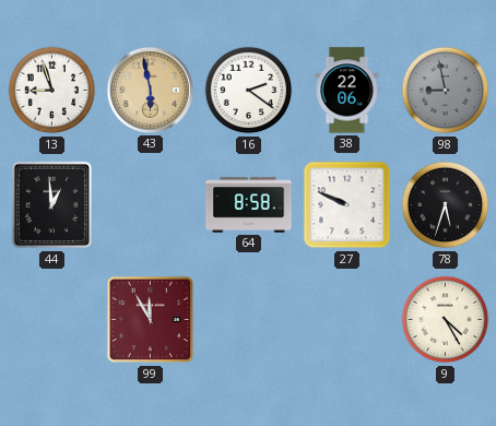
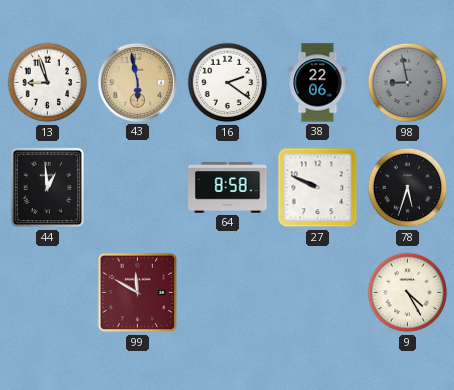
99: 11:55 -> 11:50
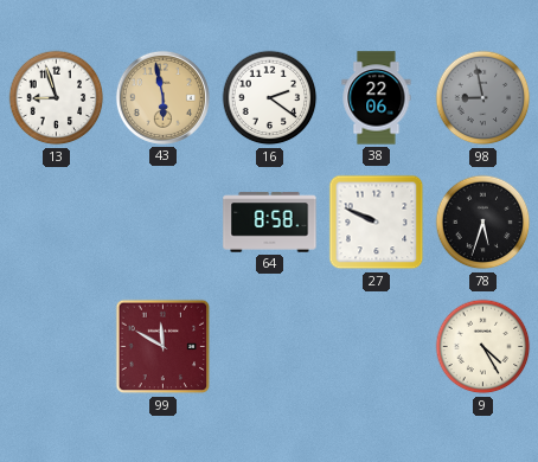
44: 12:59 -> none
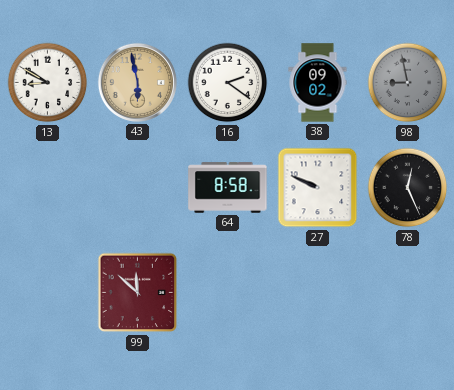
13: 8:57 -> 8:50
38: 22:06 -> 09:02
78: 5:33 -> 12:26
99: 11:50 -> 11:52
9: 4:25 -> none
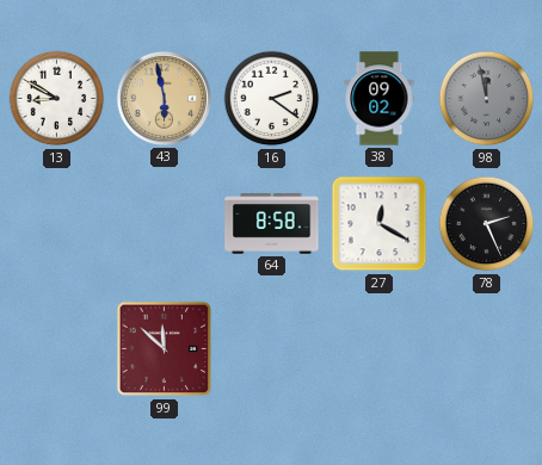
98: 8:58 -> 11:58
27: 9:49 -> 12:20
78: 12:26 -> 2:26
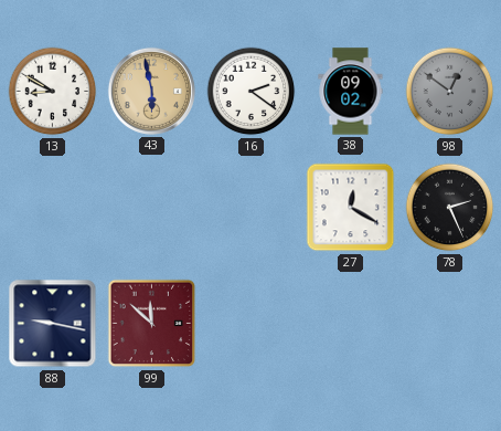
98: 11:58 -> 12:51
64: 8:58 -> none
88: none -> 9:17
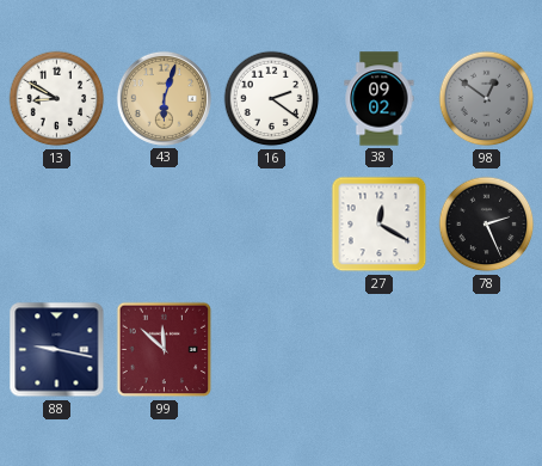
43: 5:58 -> 6:03
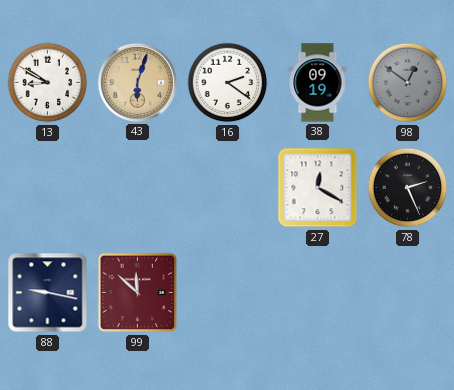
38: 09:02 -> 09:19
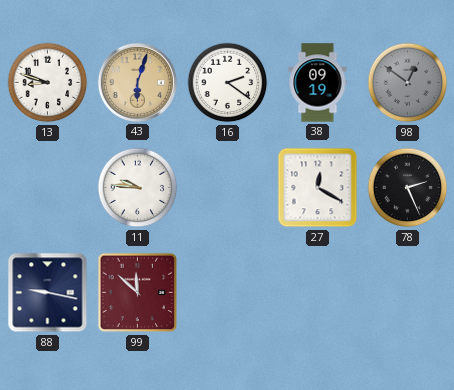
13: 8:50 -> 8:48
11: none -> 9:46
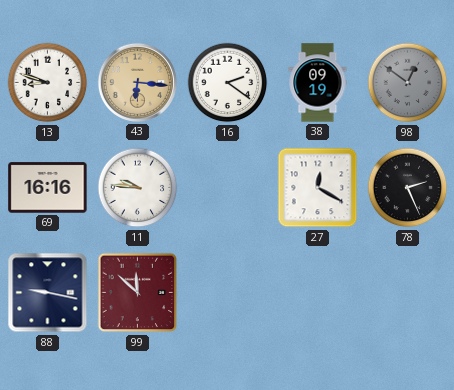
43: 6:03 -> 6:16
69: none -> 16:16
